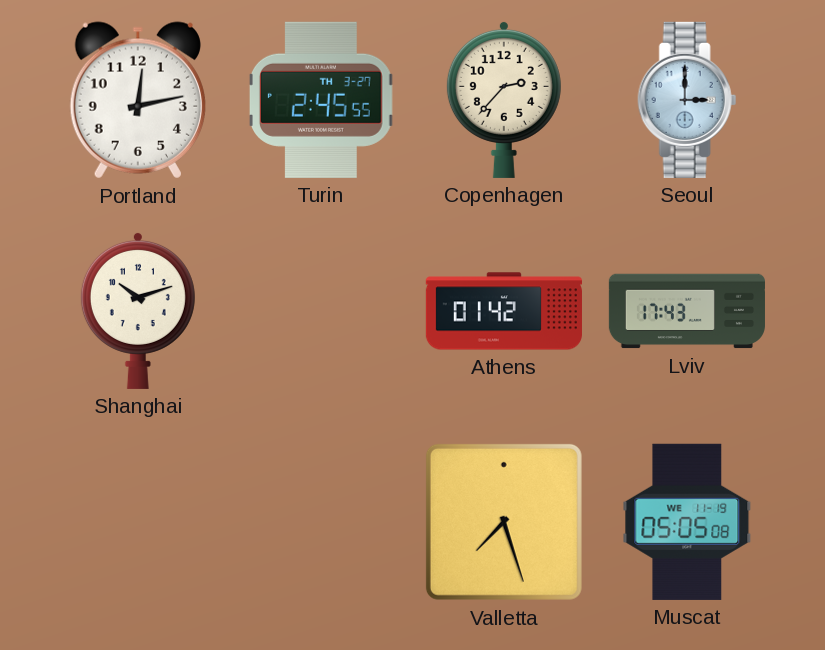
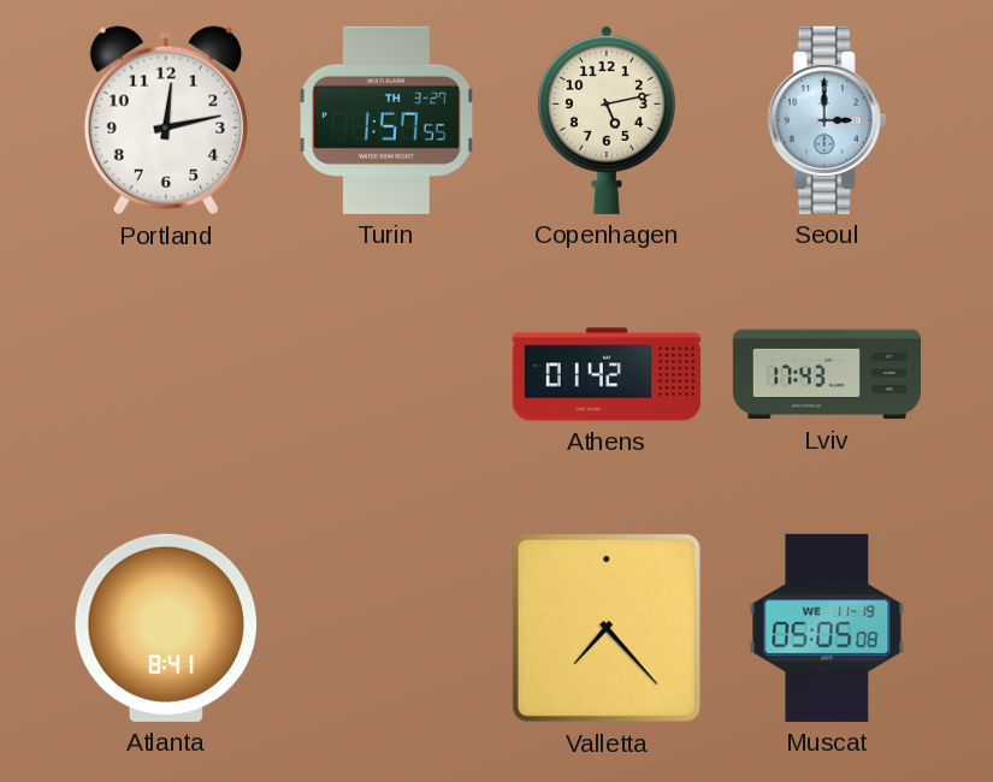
Turin: 2:45 -> 1:57
Copenhagen: 2:37 -> 5:13
Shanghai: 10:12 -> none
Atlanta: none -> 8:41
Valletta: 7:27 -> 7:23
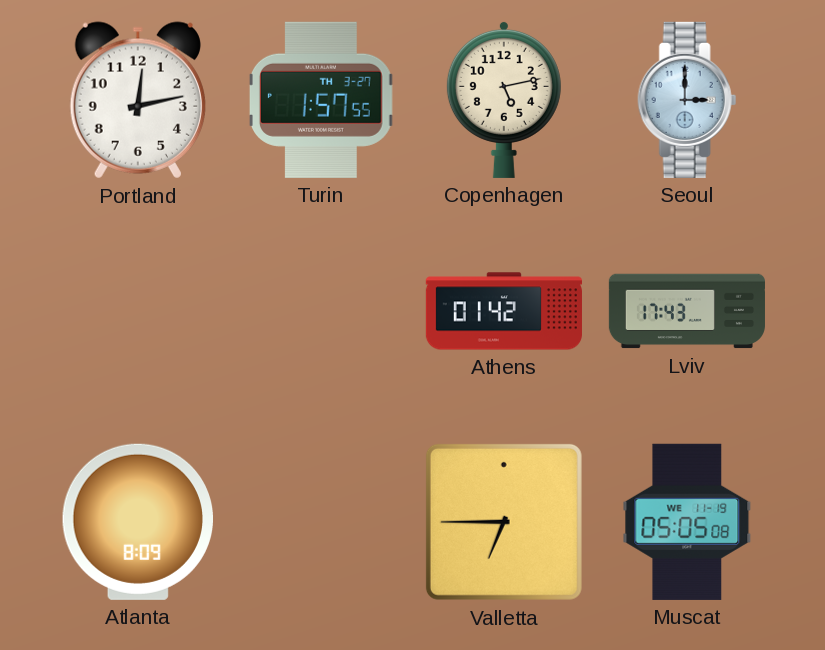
Atlanta: 8:41 -> 8:09
Valletta: 7:23 -> 6:45
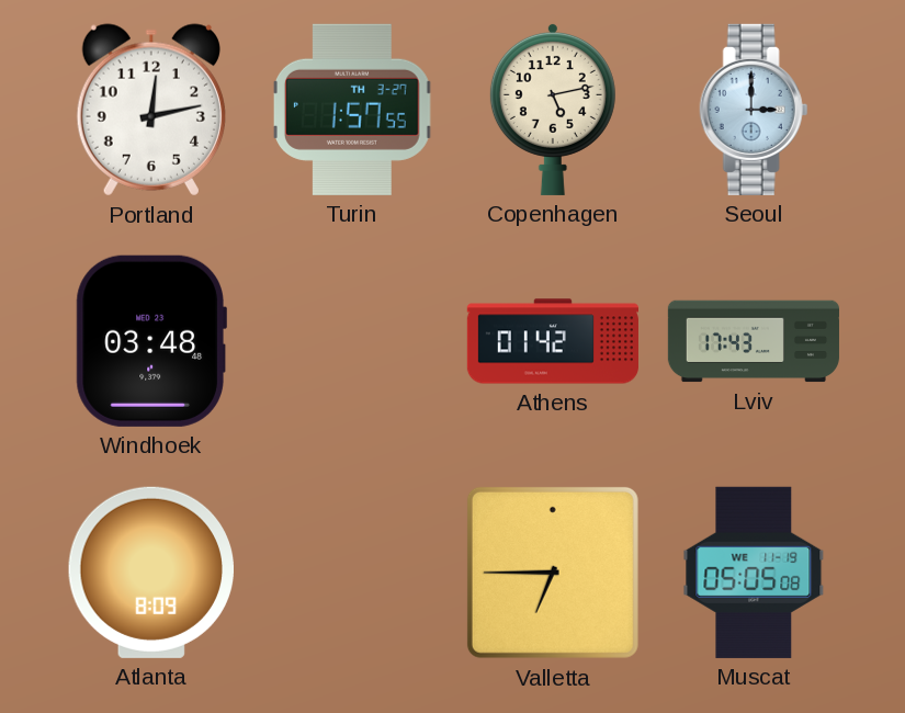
Windhoek: none -> 03:48
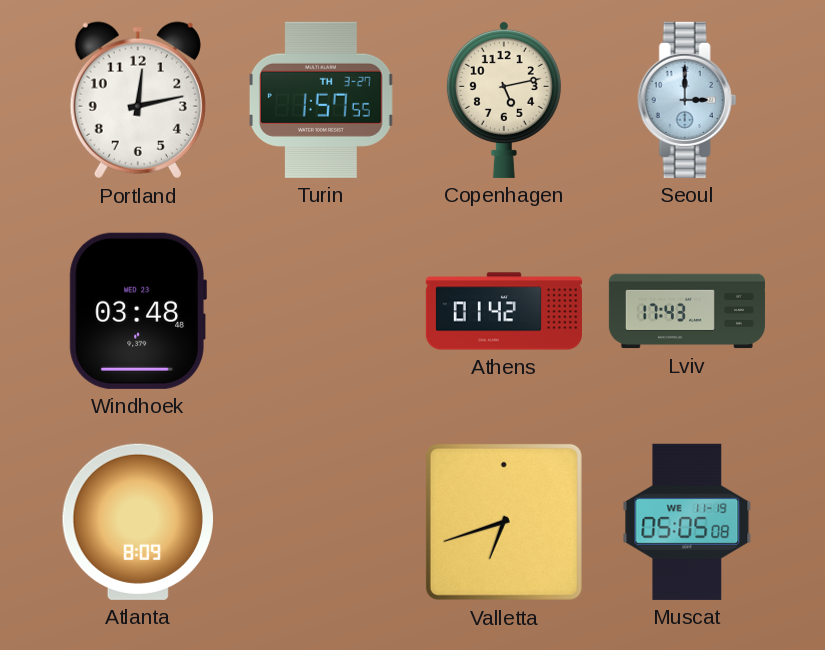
Valletta: 6:45 -> 6:42
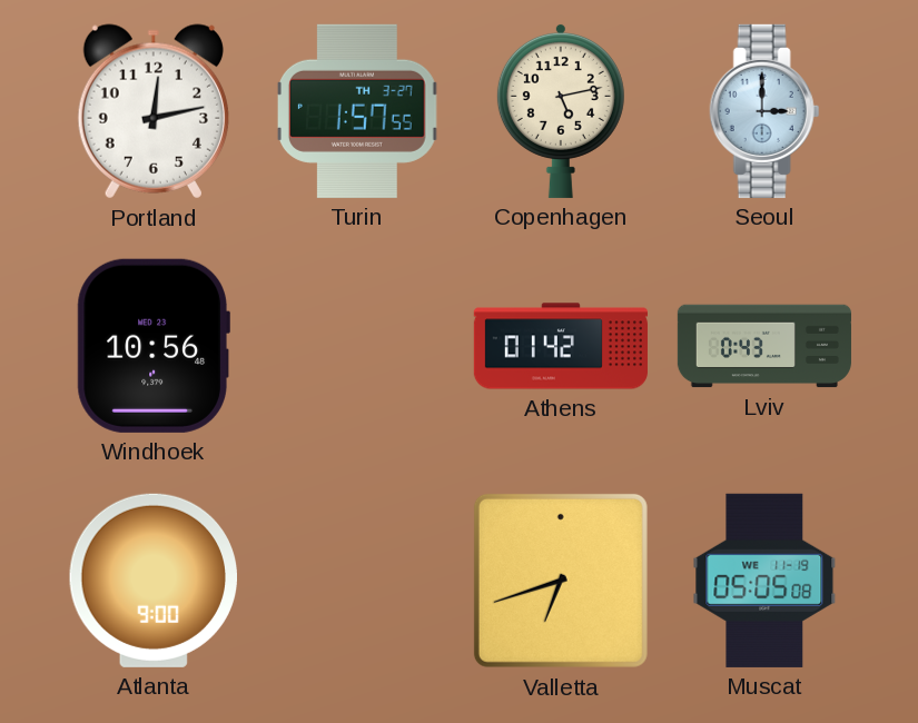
Windhoek: 03:48 -> 10:56
Lviv: 17:43 -> 0:43
Atlanta: 8:09 -> 9:00
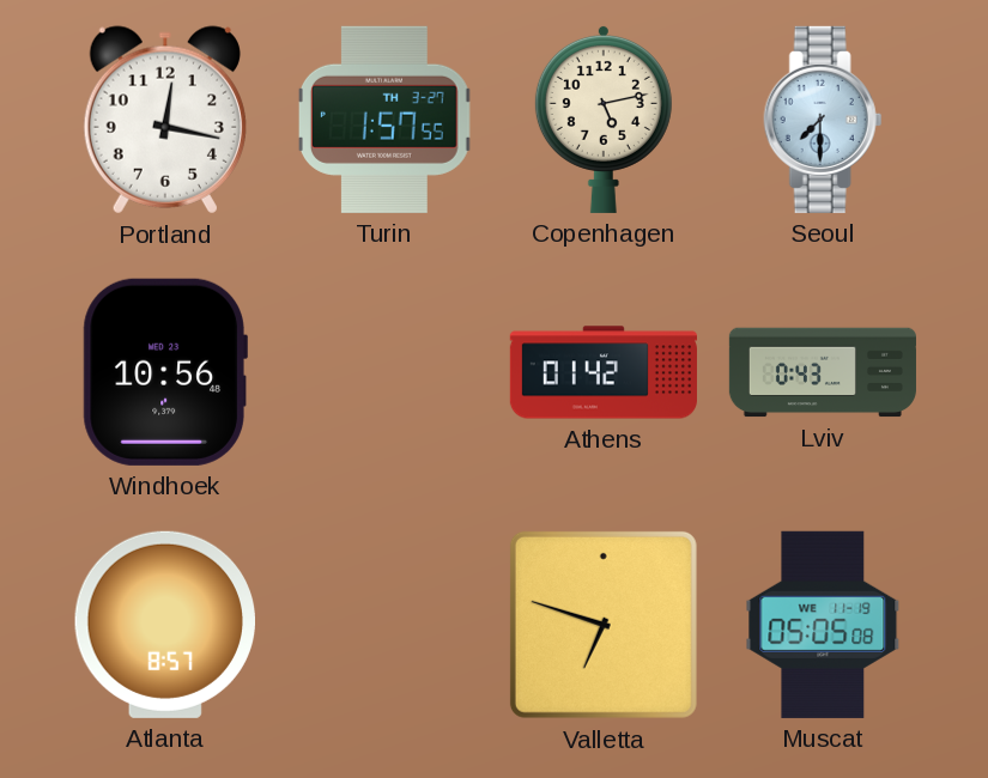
Portland: 12:13 -> 12:17
Seoul: 3:00 -> 7:30
Atlanta: 9:00 -> 8:57
Valletta: 6:42 -> 6:48
